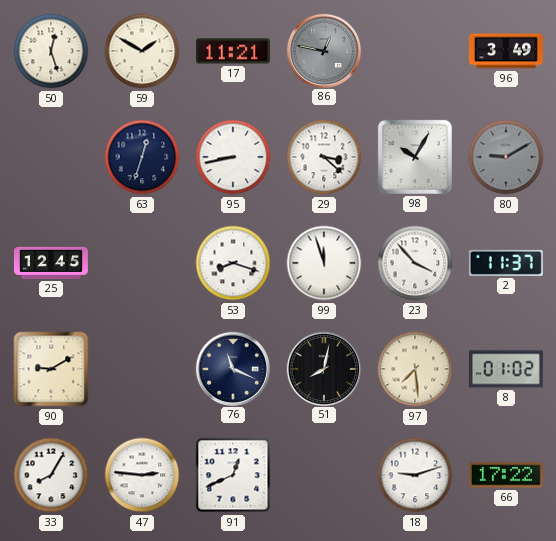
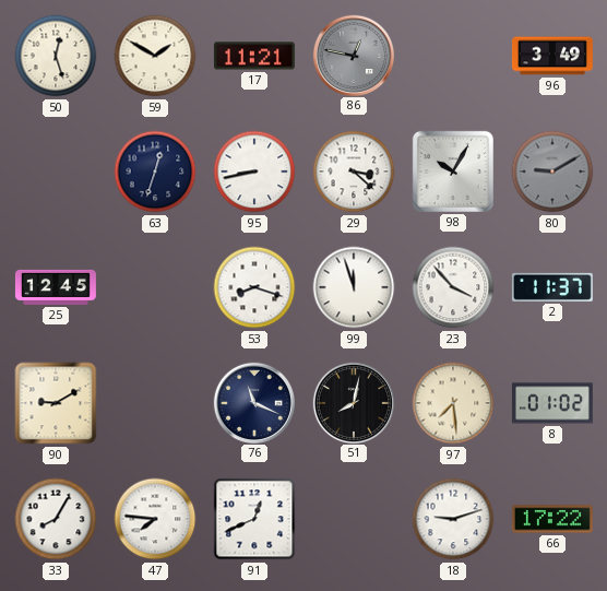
47: 2:46 -> 7:46
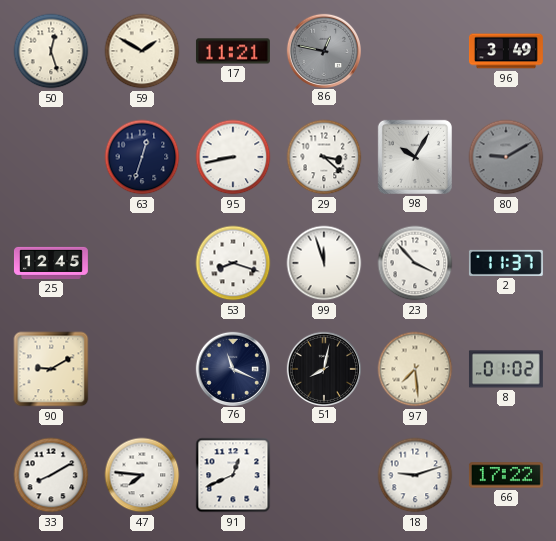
33: 8:05 -> 8:10
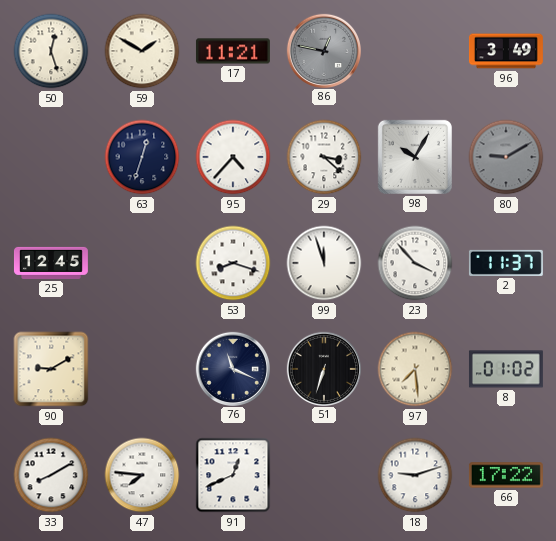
95: 8:43 -> 4:37
51: 8:02 -> 6:33
